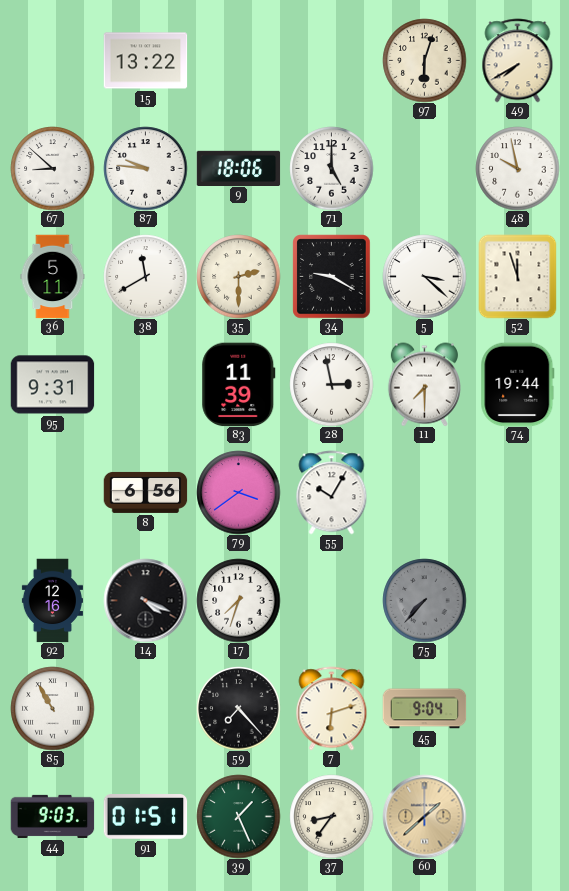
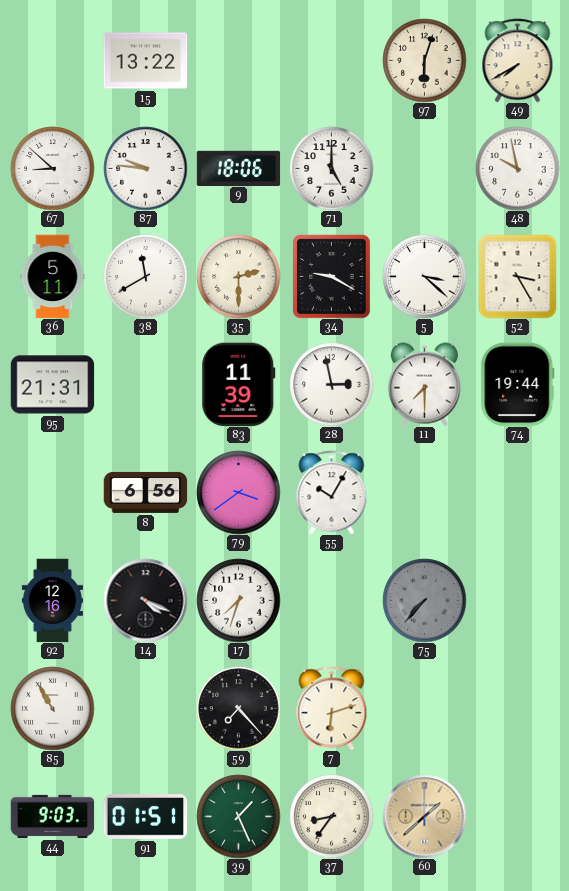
52: 11:57 -> 3:25
95: 9:31 -> 21:31
45: 9:04 -> none
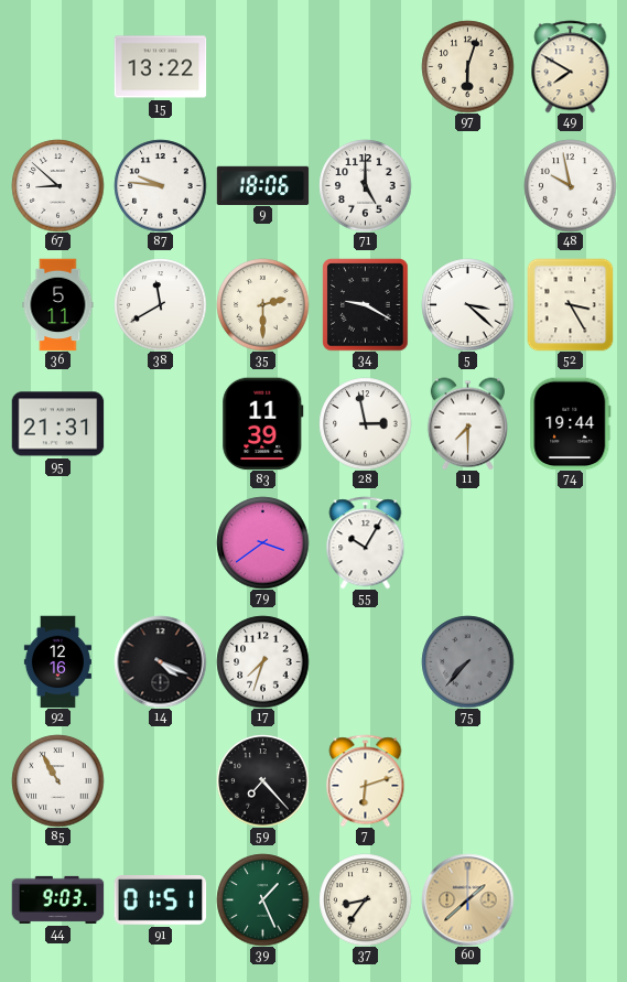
49: 7:40 -> 7:50
8: 6:56 -> none
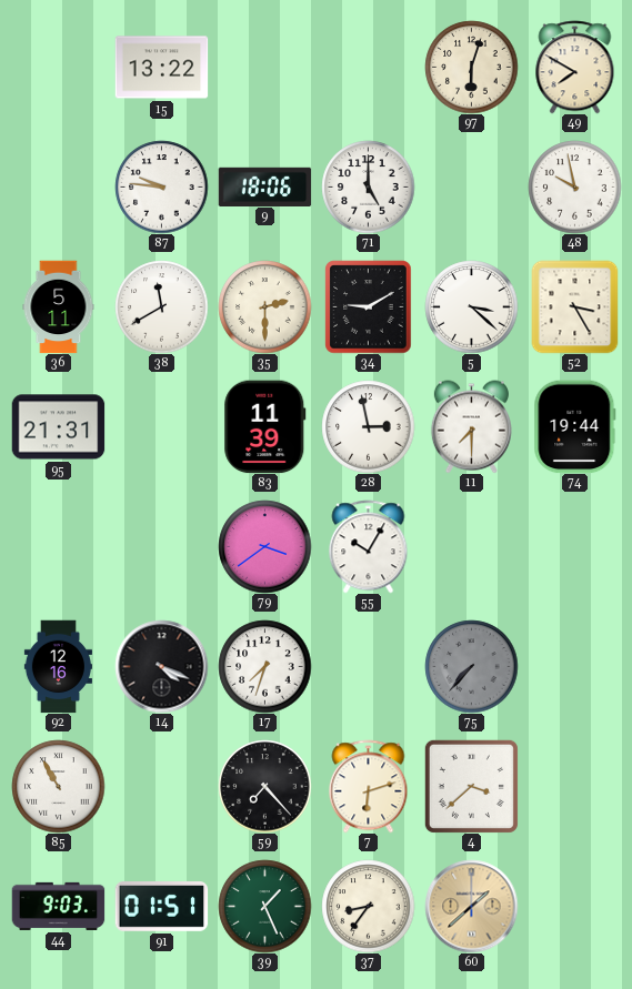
67: 8:52 -> none
34: 9:20 -> 9:10
4: none -> 3:38
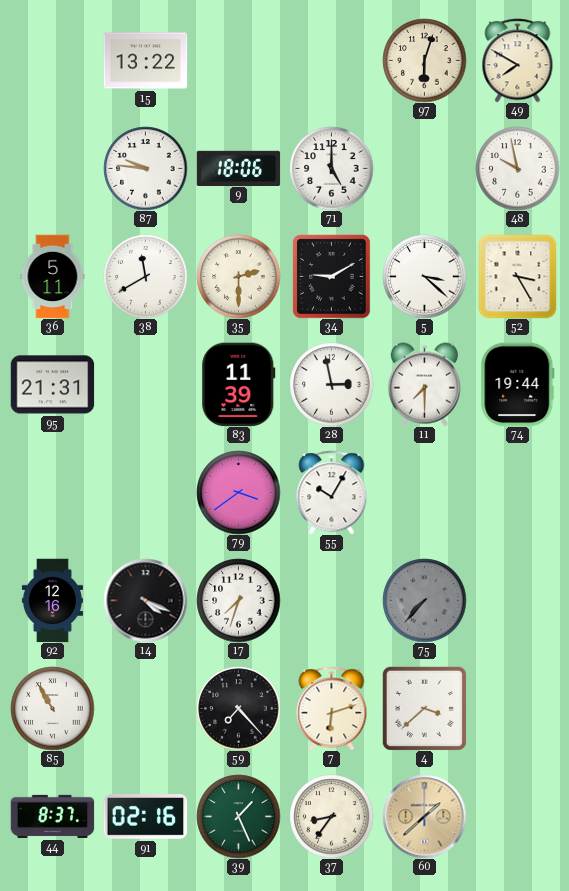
44: 9:03 -> 8:37
91: 01:51 -> 02:16
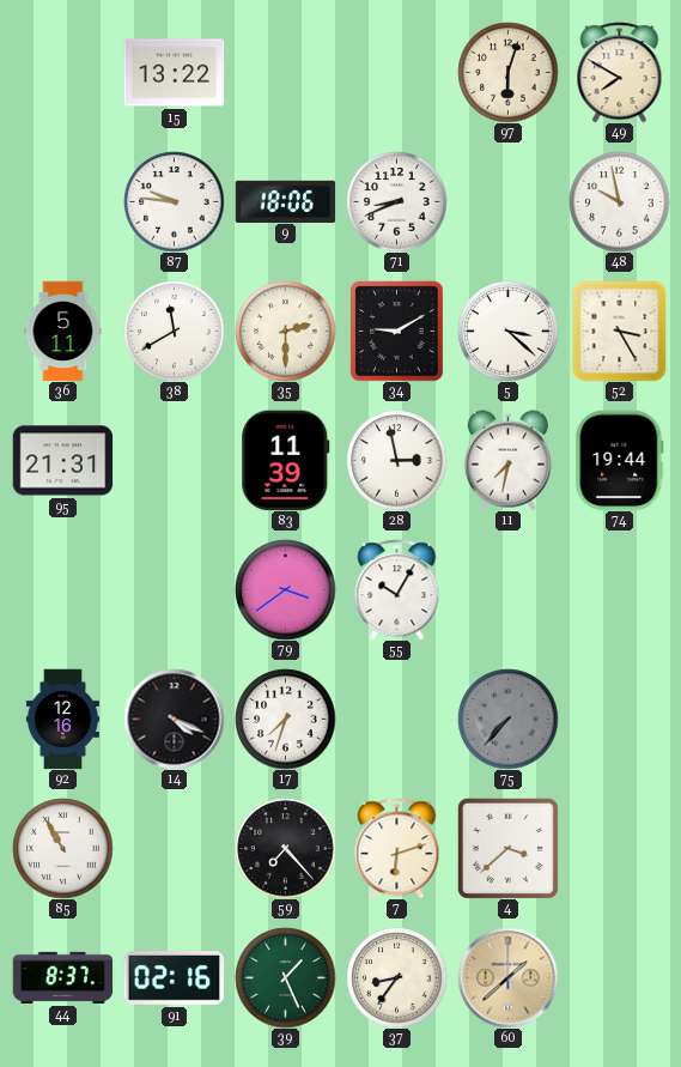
71: 5:00 -> 8:41
11: 7:30 -> 7:32
